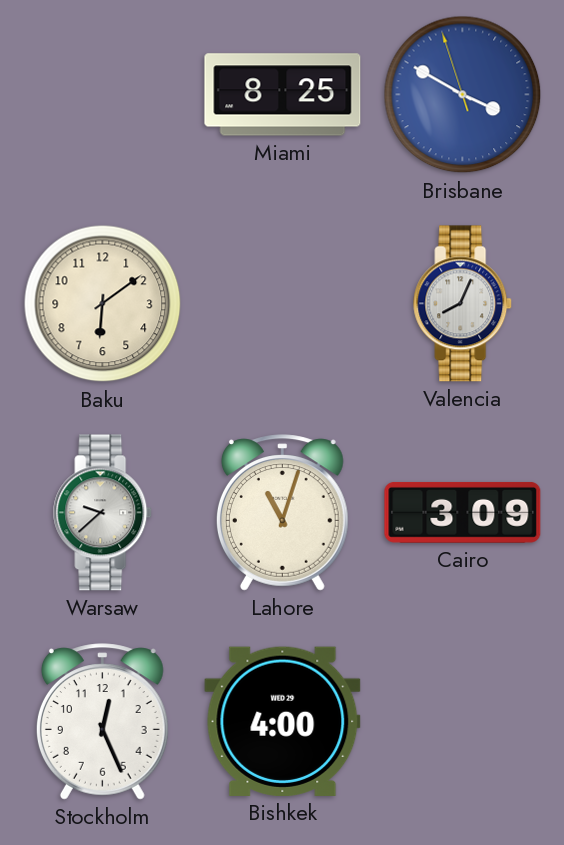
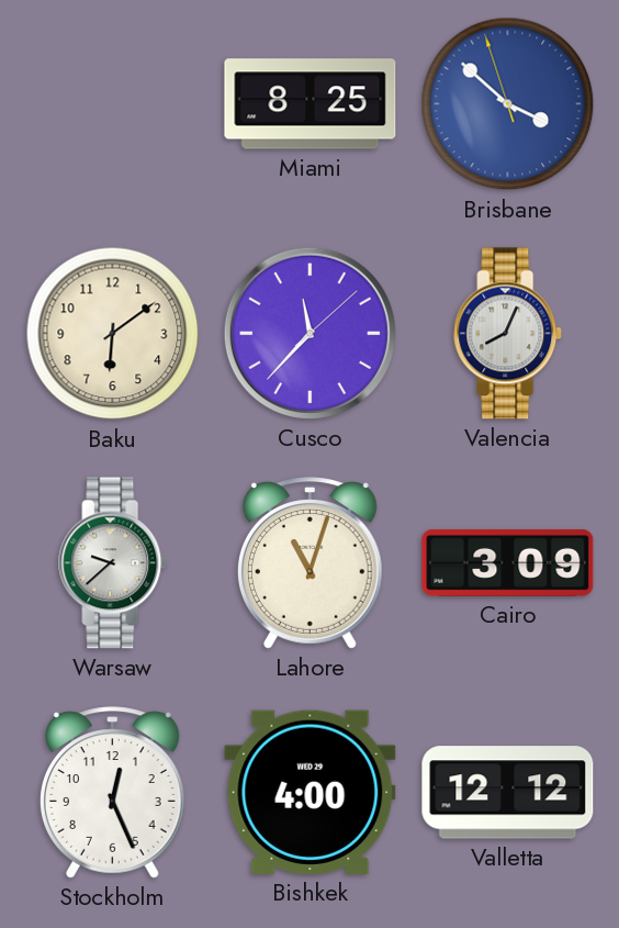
Brisbane: 3:49 -> 3:51
Cusco: none -> 11:37
Valletta: none -> 12:12
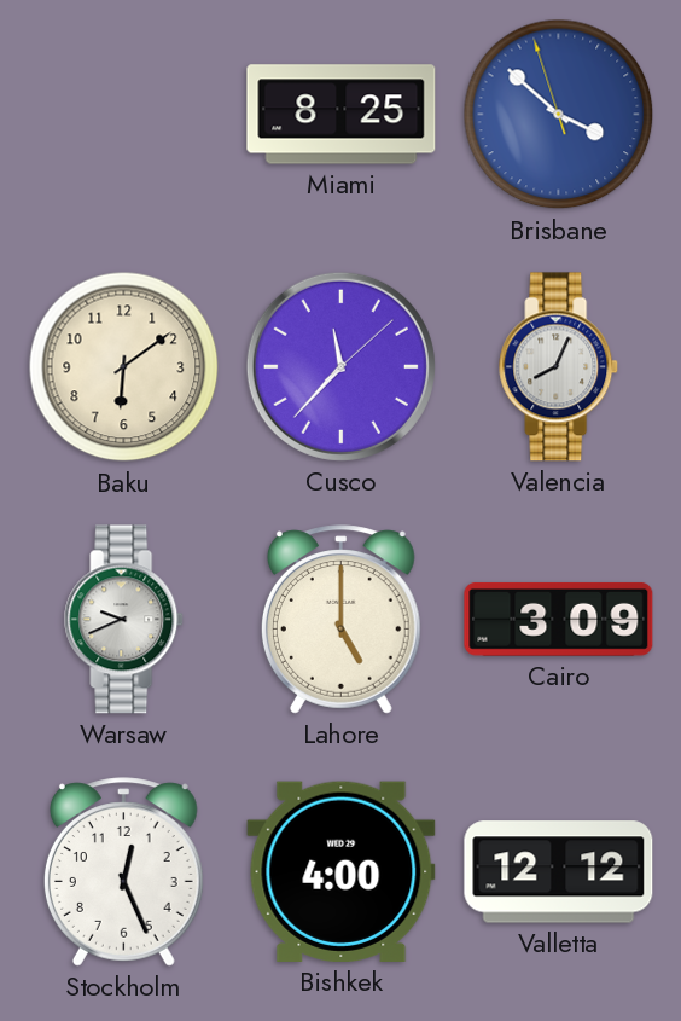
Warsaw: 9:38 -> 9:41
Lahore: 11:03 -> 5:00
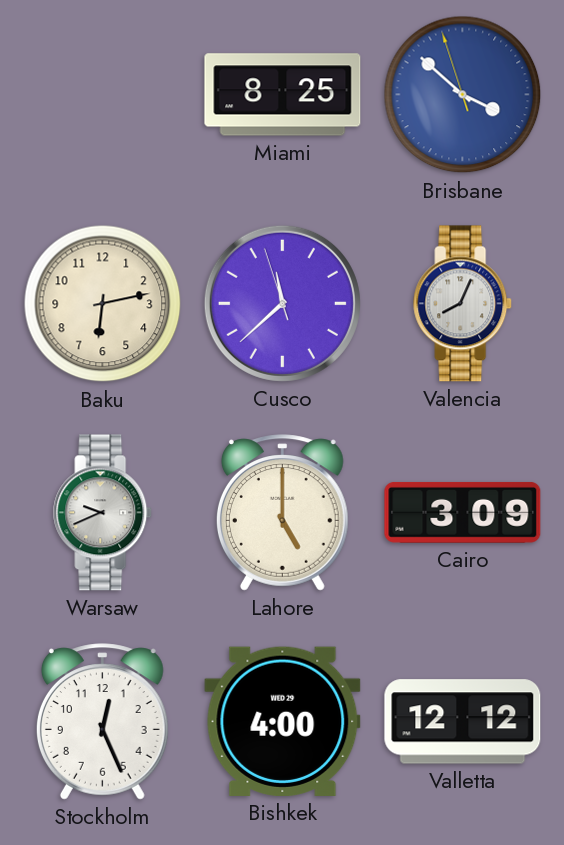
Baku: 6:09 -> 6:13
Cusco: 11:37:08 -> 11:37:57
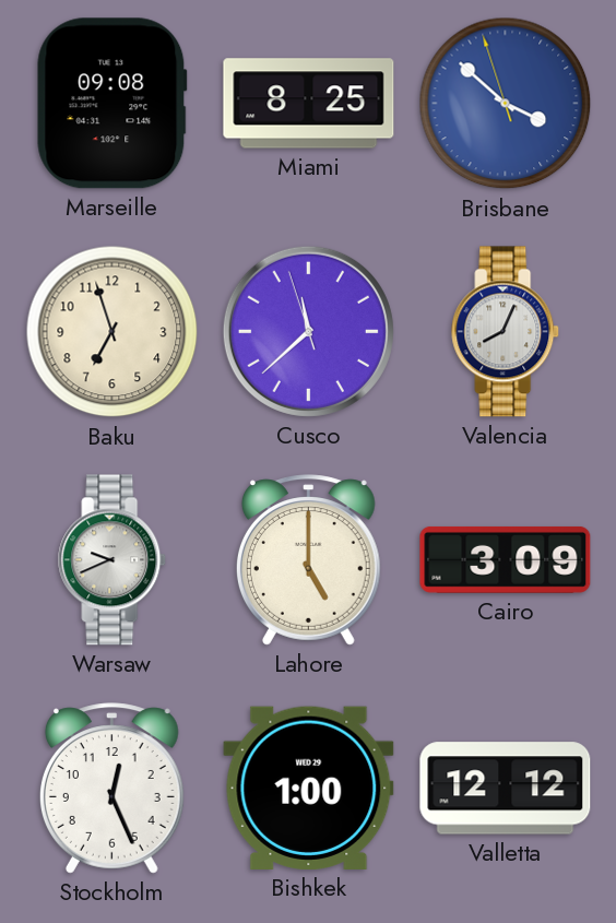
Marseille: none -> 09:08
Baku: 6:13 -> 6:57
Bishkek: 4:00 -> 1:00
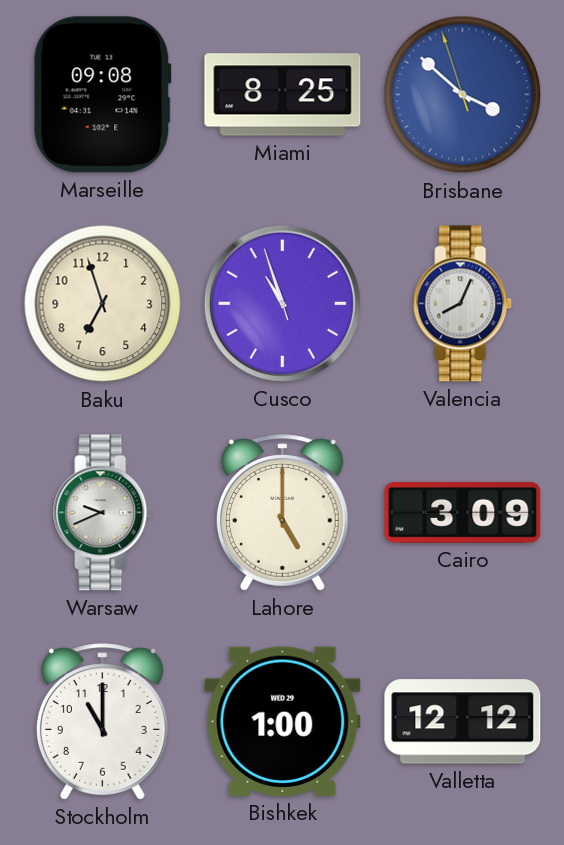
Cusco: 11:37 -> 10:56
Stockholm: 12:26 -> 11:00
